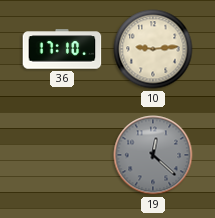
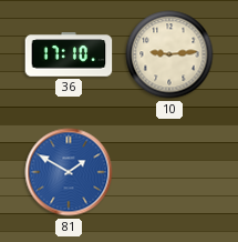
81: none -> 1:50
19: 12:22 -> none
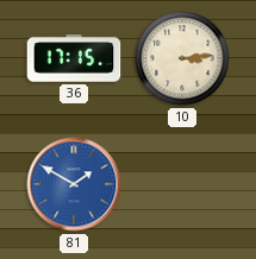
36: 17:10 -> 17:15
10: 9:14 -> 3:14
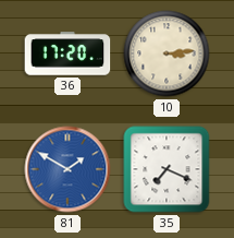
36: 17:15 -> 17:20
35: none -> 7:19
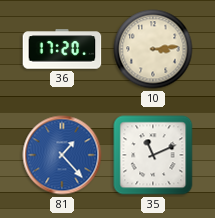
81: 1:50 -> 1:23
35: 7:19 -> 11:11
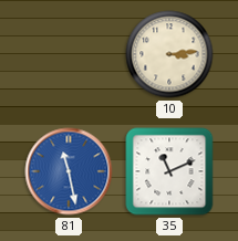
36: 17:20 -> none
81: 1:23 -> 11:28
